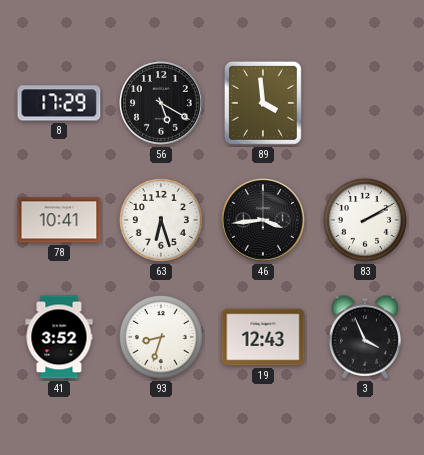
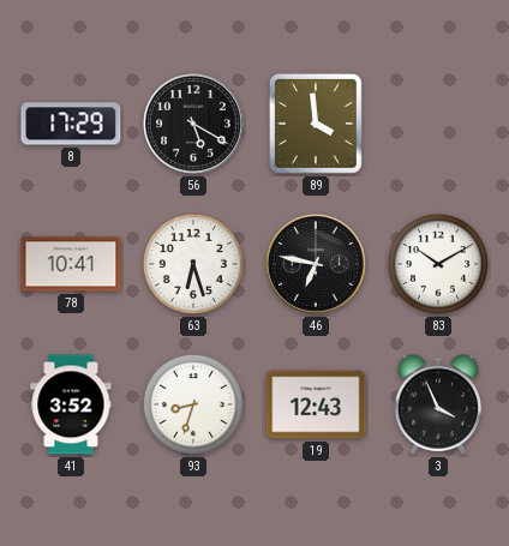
46: 3:44 -> 6:47
83: 2:10 -> 10:10
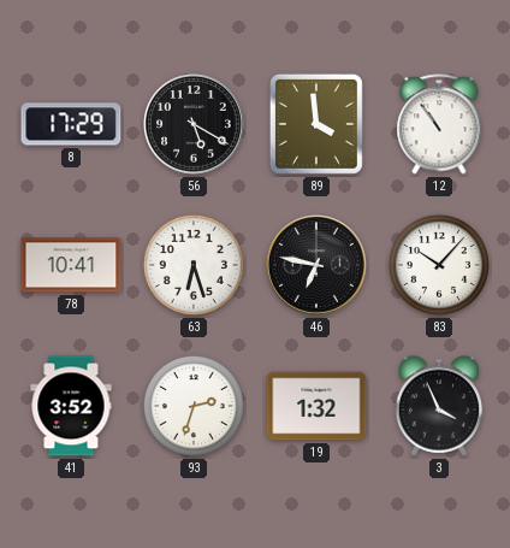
12: none -> 10:54
83: 10:10 -> 10:07
93: 8:33 -> 2:33
19: 12:43 -> 1:32
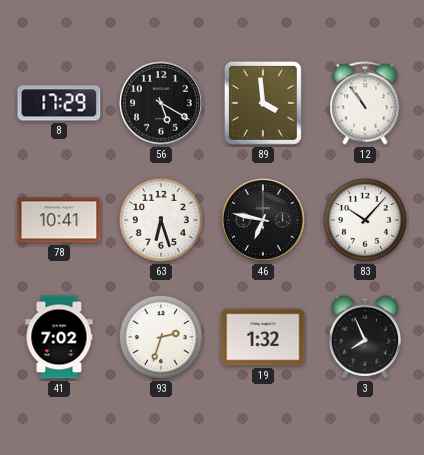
41: 3:52 -> 7:02
3: 3:56 -> 7:56
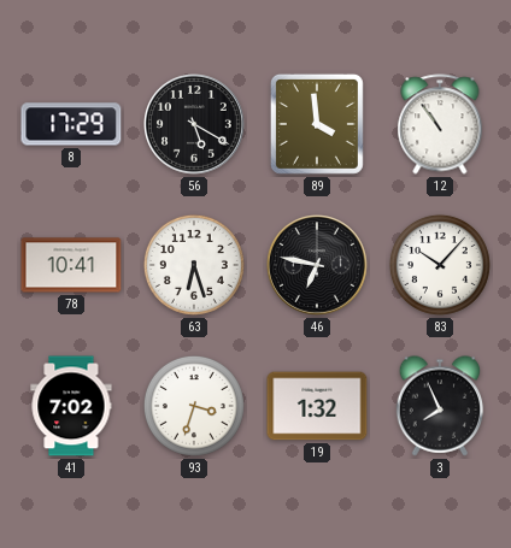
93: 2:33 -> 3:33
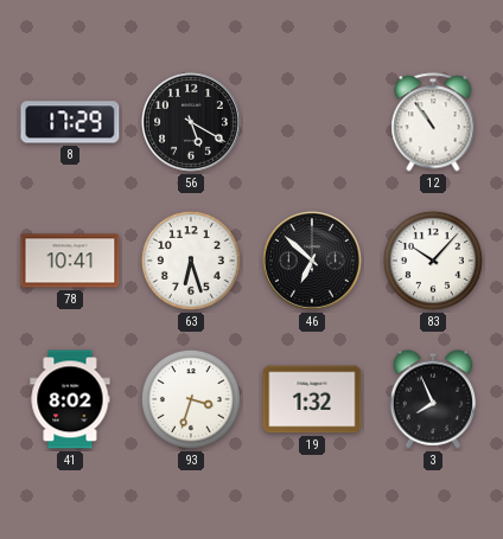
89: 3:59 -> none
46: 6:47 -> 6:52
41: 7:02 -> 8:02
